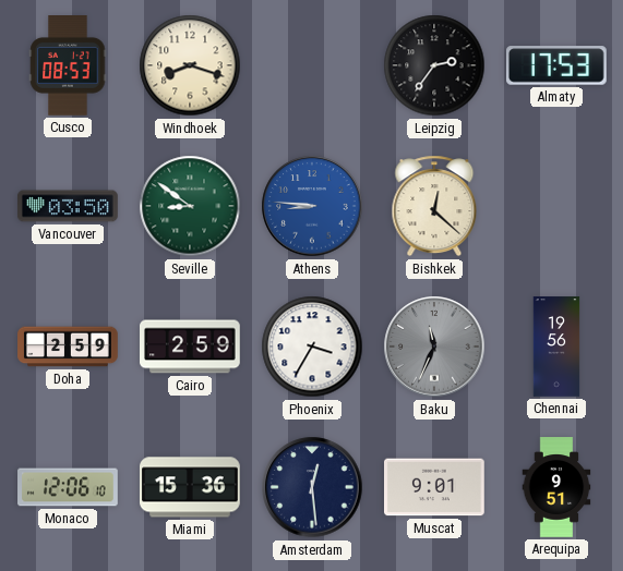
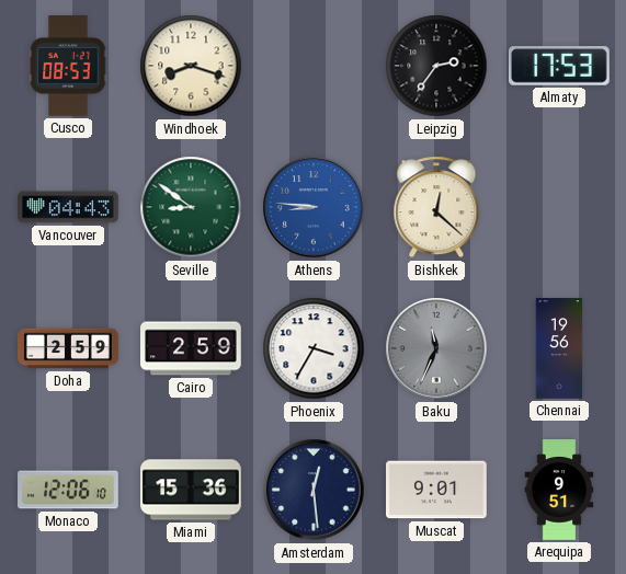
Vancouver: 03:50 -> 04:43
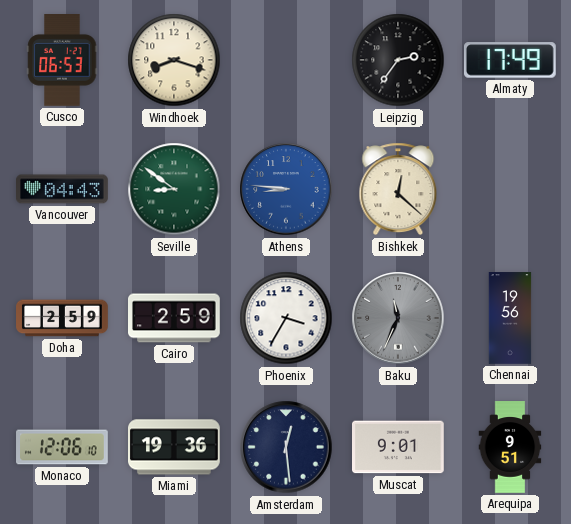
Cusco: 08:53 -> 06:53
Almaty: 17:53 -> 17:49
Miami: 15:36 -> 19:36
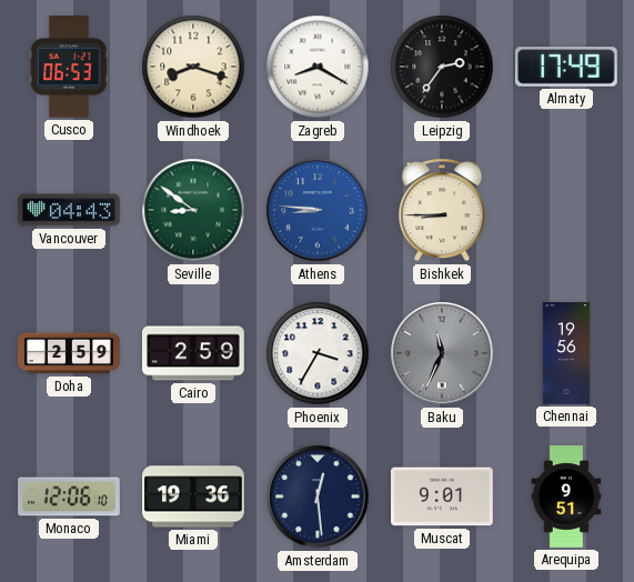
Zagreb: none -> 8:20
Bishkek: 12:22 -> 8:45
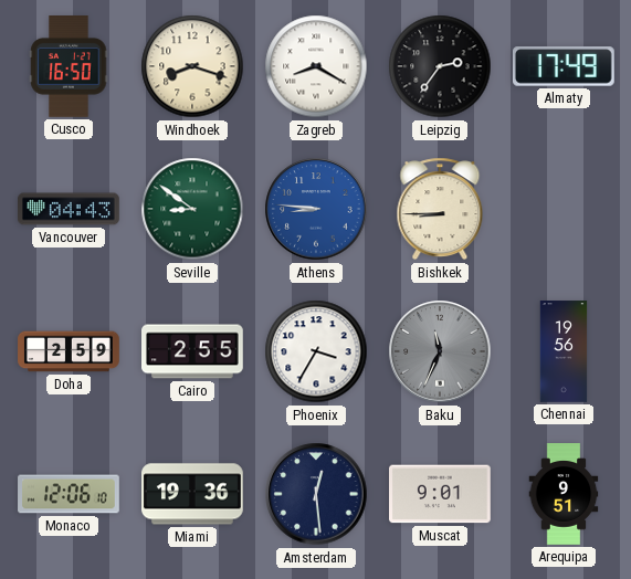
Cusco: 06:53 -> 16:50
Cairo: 2:59 -> 2:55
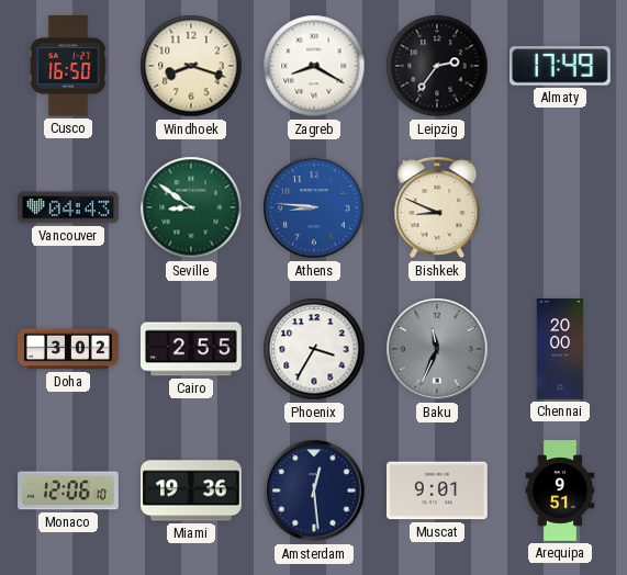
Bishkek: 8:45 -> 8:49
Doha: 2:59 -> 3:02
Chennai: 19:56 -> 20:00
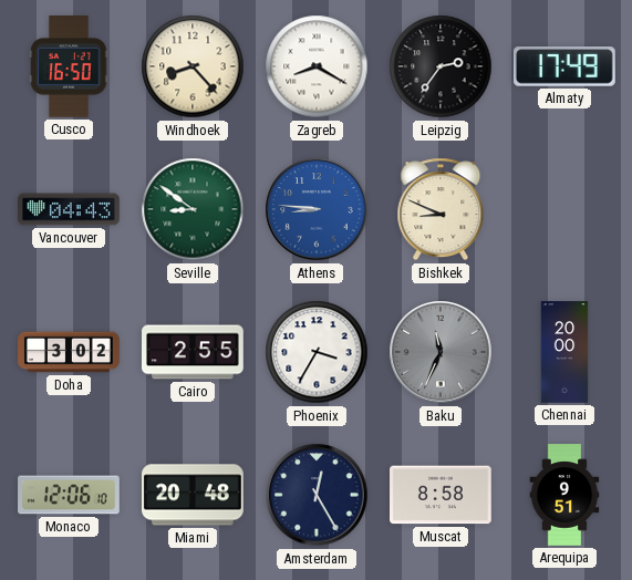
Windhoek: 8:18 -> 8:23
Miami: 19:36 -> 20:48
Amsterdam: 12:29 -> 12:25
Muscat: 9:01 -> 8:58
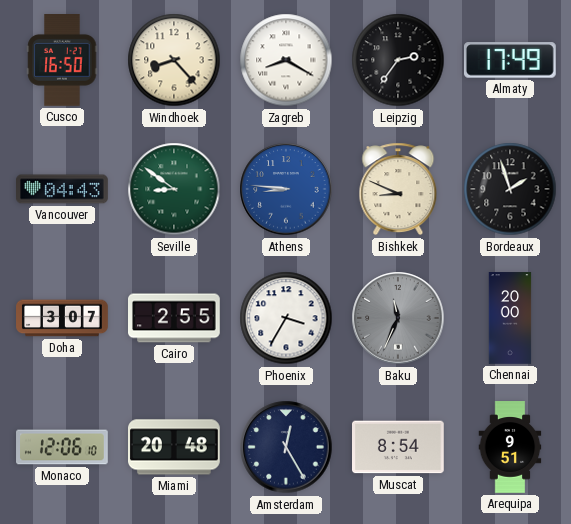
Bordeaux: none -> 1:57
Doha: 3:02 -> 3:07
Muscat: 8:58 -> 8:54
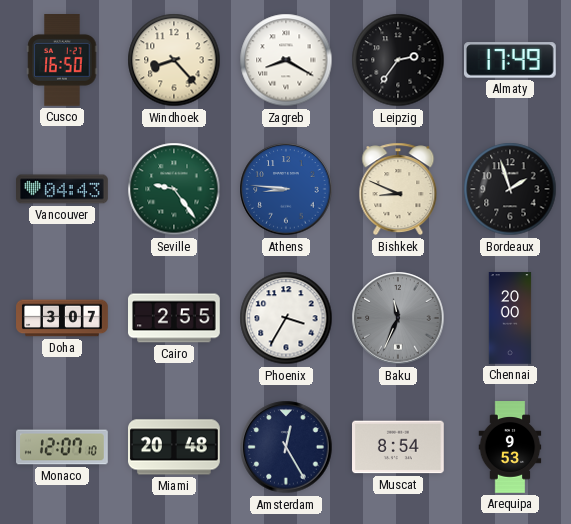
Seville: 8:51 -> 9:24
Monaco: 12:06 -> 12:07
Arequipa: 9:51 -> 9:53
